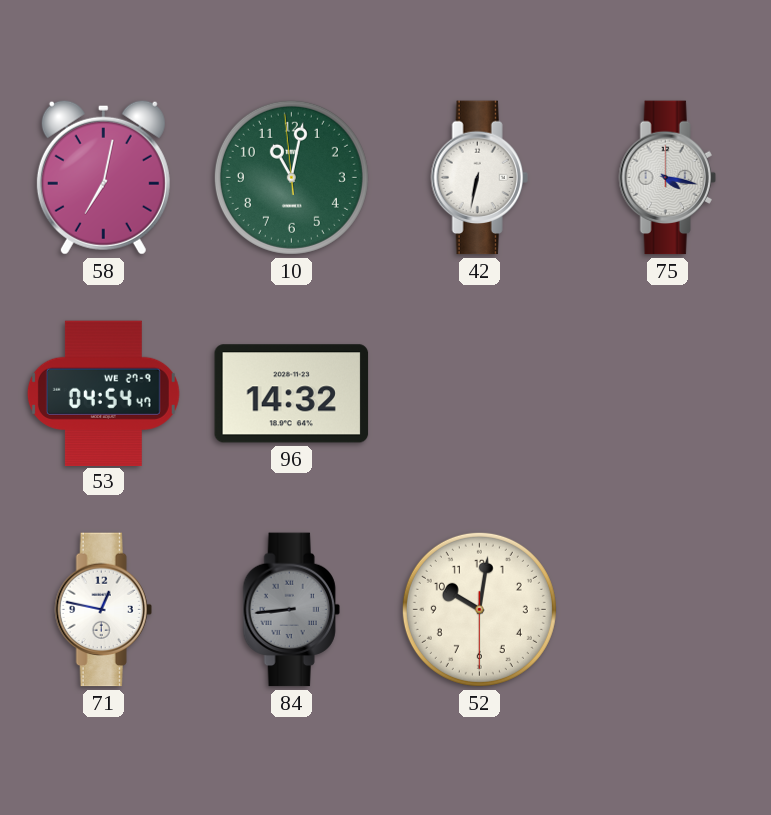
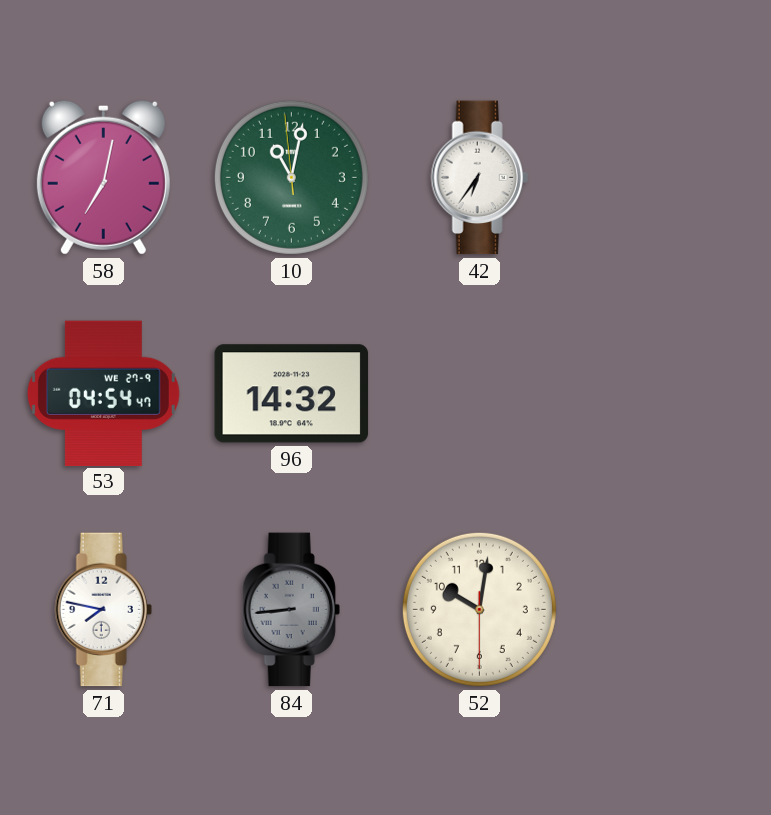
42: 6:32 -> 6:36
75: 4:17 -> none
71: 12:47 -> 7:47
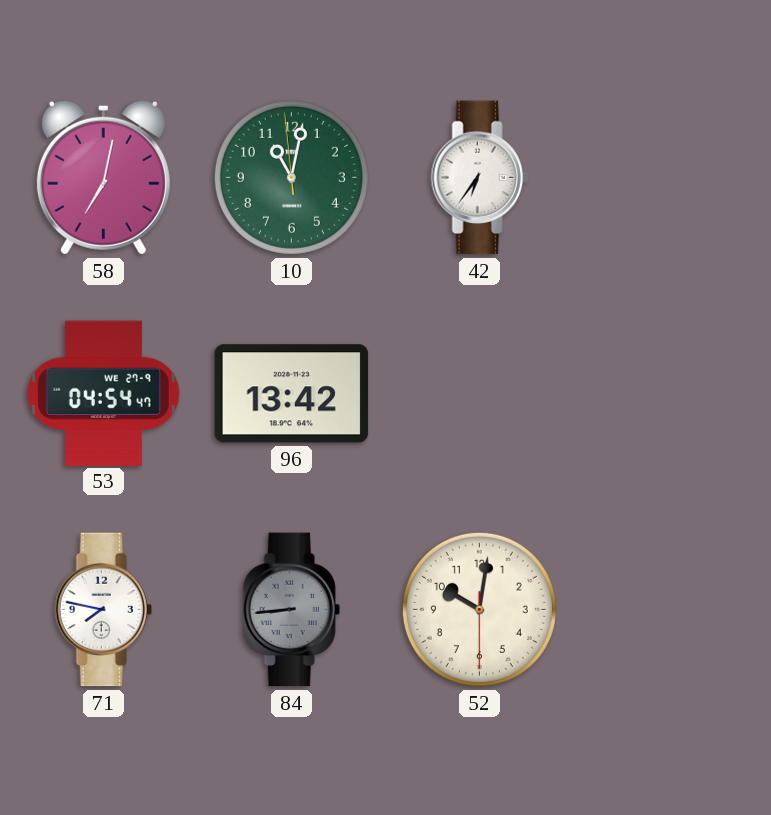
96: 14:32 -> 13:42
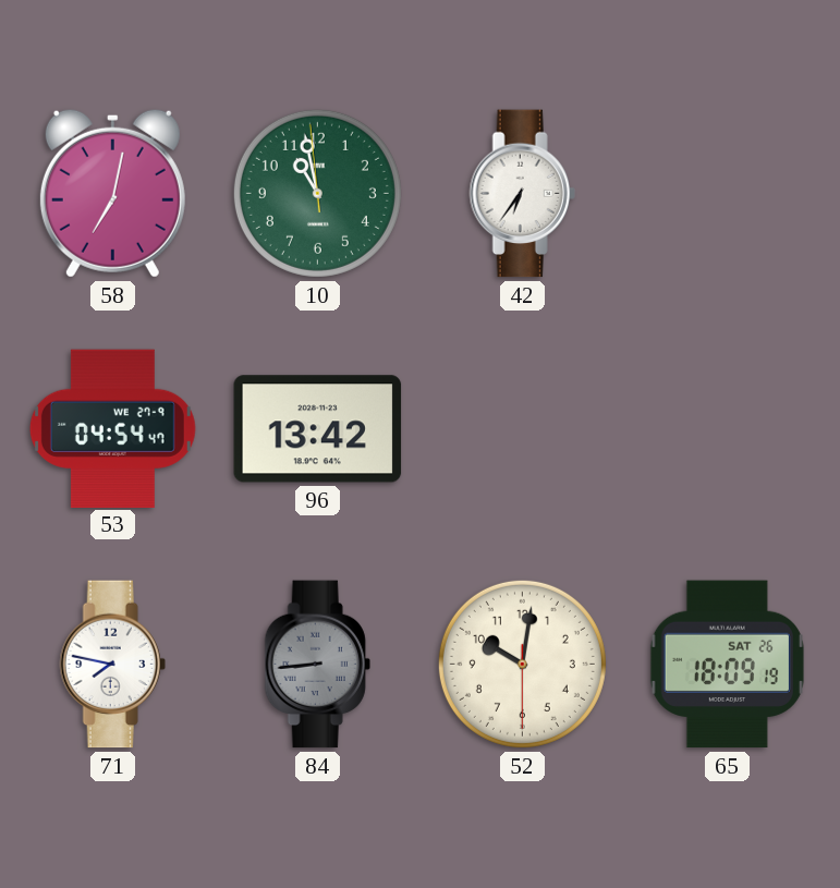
10: 11:01 -> 10:57
65: none -> 18:09
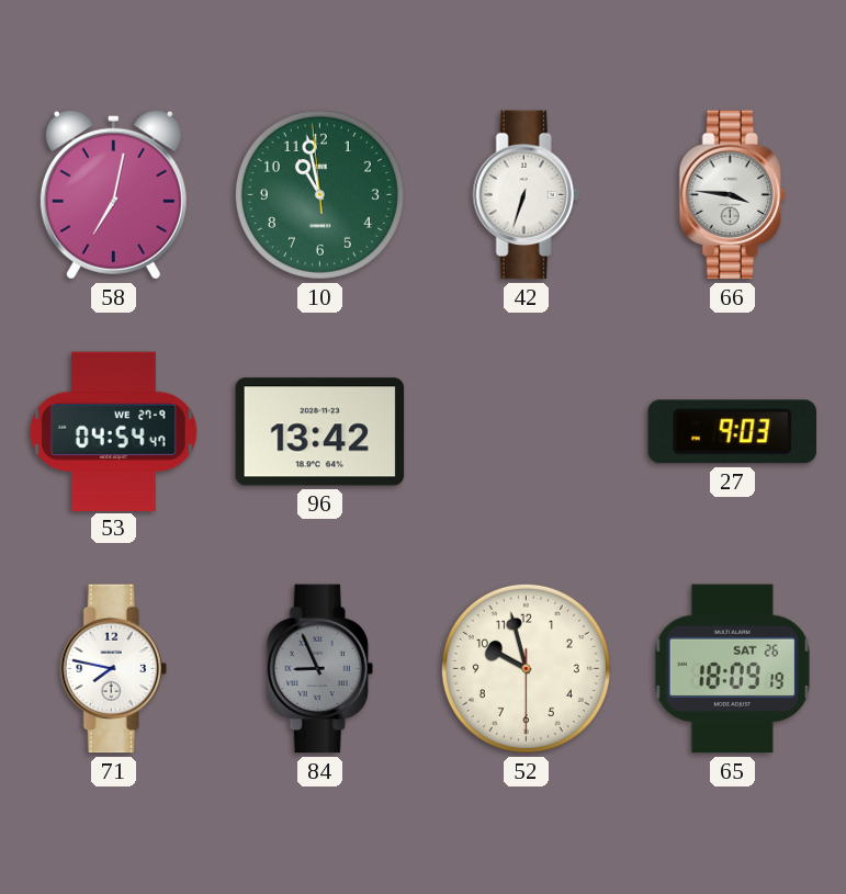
42: 6:36 -> 6:33
66: none -> 3:46
27: none -> 9:03
84: 8:44 -> 8:56
52: 10:01 -> 9:57
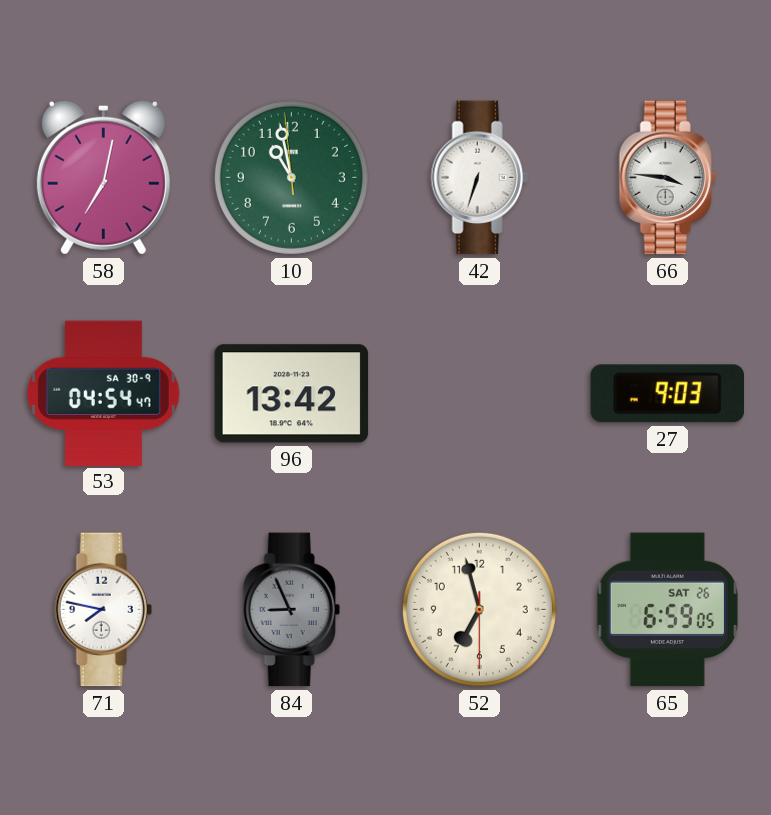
53 date: WE 27-9 -> SA 30-9
52: 9:57 -> 6:57
65: 18:09 -> 6:59
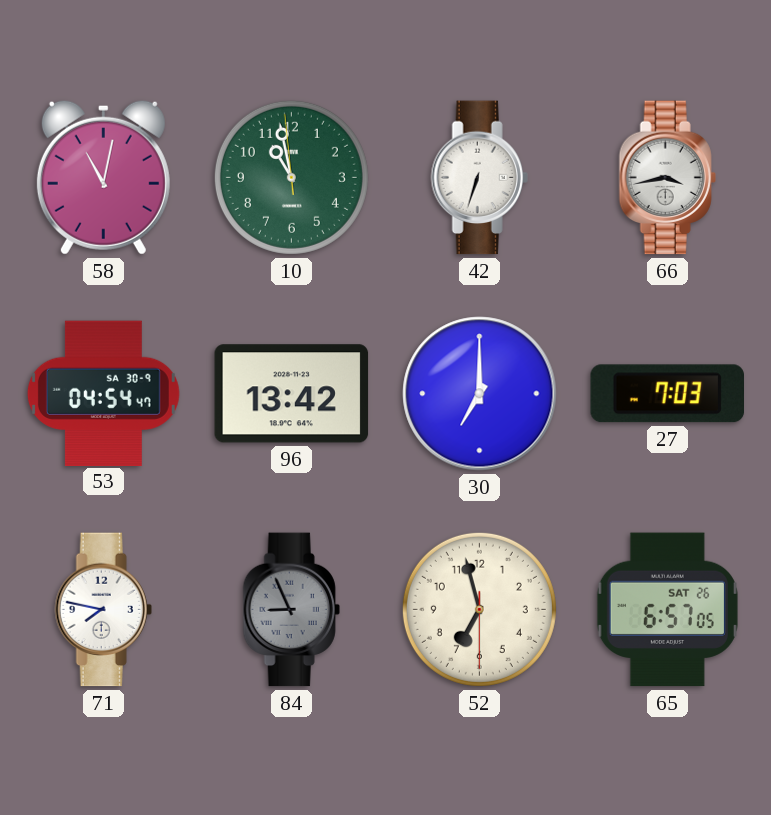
58: 7:02 -> 11:02
66: 3:46 -> 3:43
30: none -> 7:00
27: 9:03 -> 7:03
65: 6:59 -> 6:57
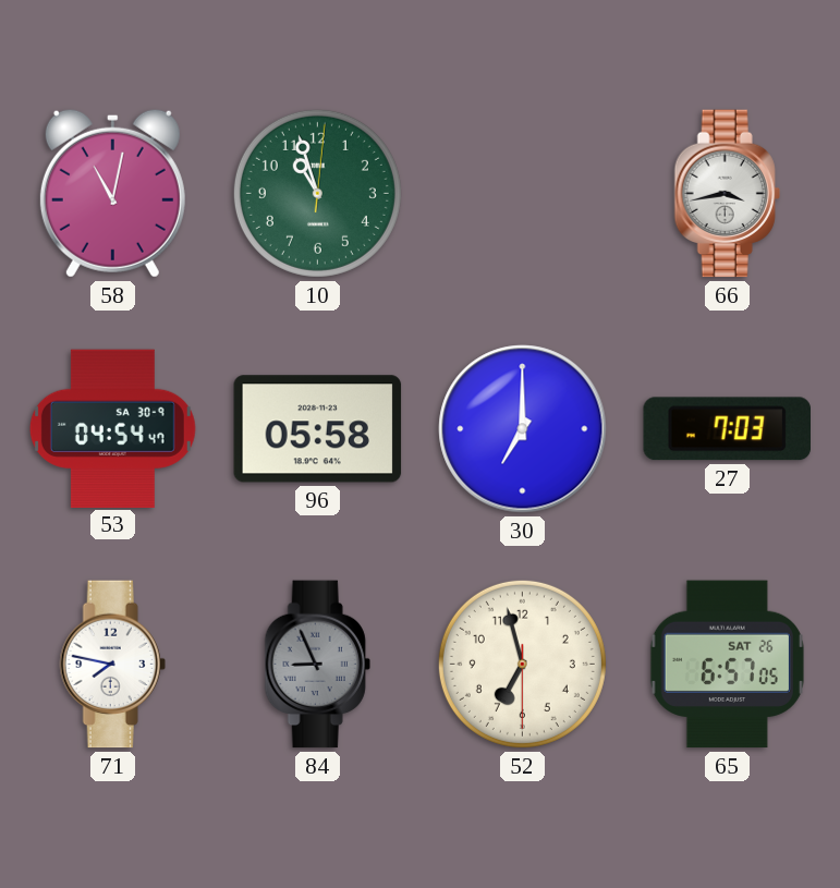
10: 10:57:59 -> 10:57:01
42: 6:33 -> none
96: 13:42 -> 05:58
